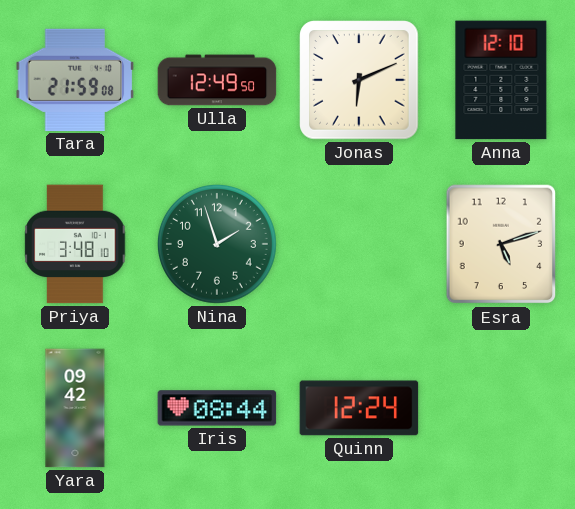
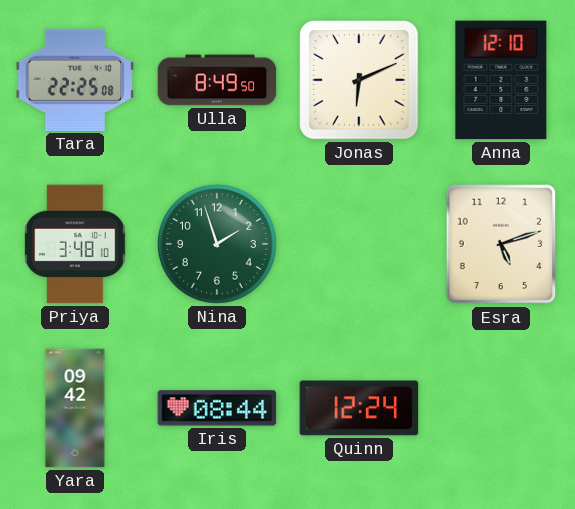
Tara: 21:59 -> 22:25
Ulla: 12:49 -> 8:49
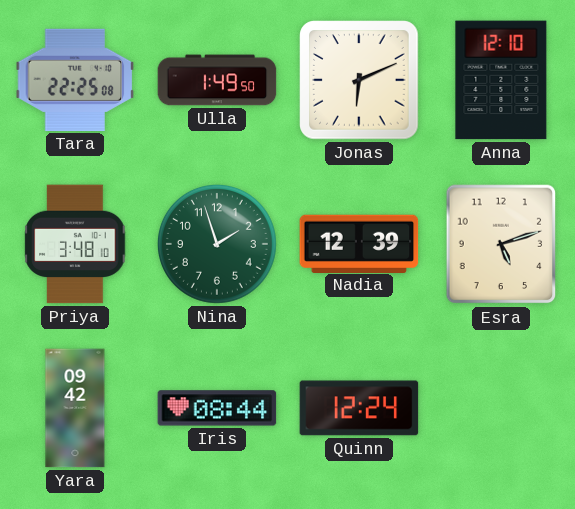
Ulla: 8:49 -> 1:49
Nadia: none -> 12:39
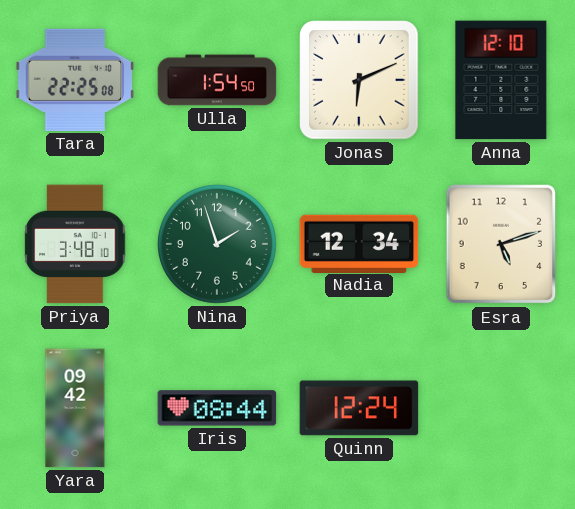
Ulla: 1:49 -> 1:54
Nadia: 12:39 -> 12:34
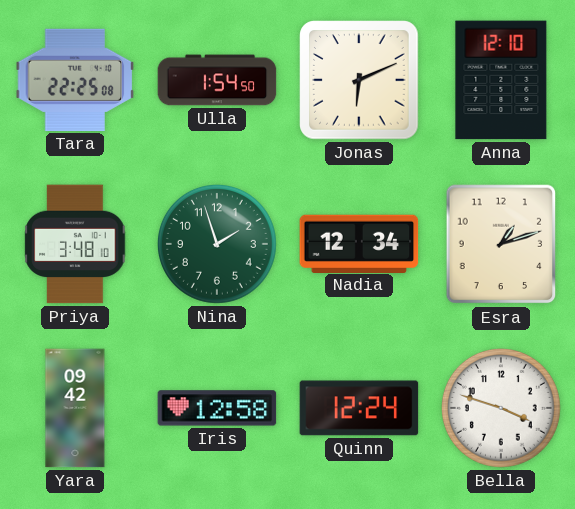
Esra: 5:12 -> 1:12
Iris: 08:44 -> 12:58
Bella: none -> 3:48
